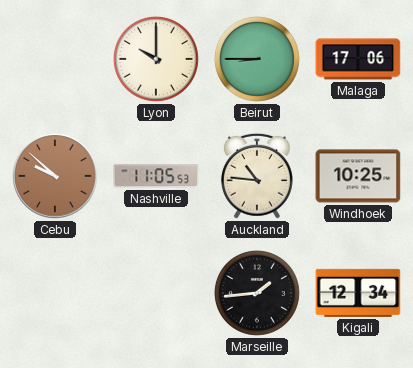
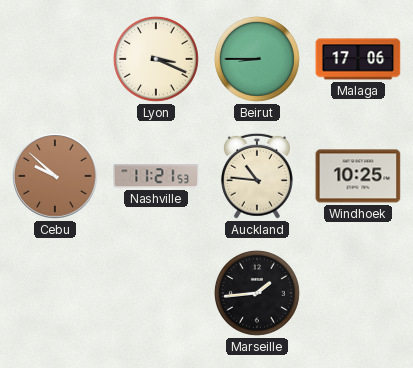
Lyon: 10:00 -> 3:19
Nashville: 11:05 -> 11:21
Kigali: 12:34 -> none
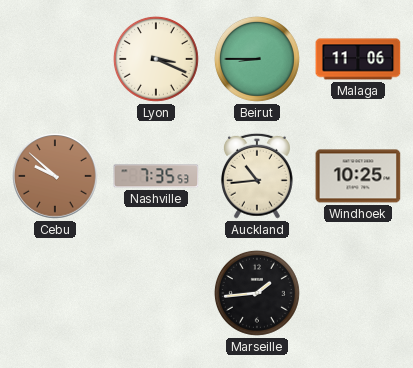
Malaga: 17:06 -> 11:06
Nashville: 11:21 -> 7:35
Auckland: 10:46 -> 10:44
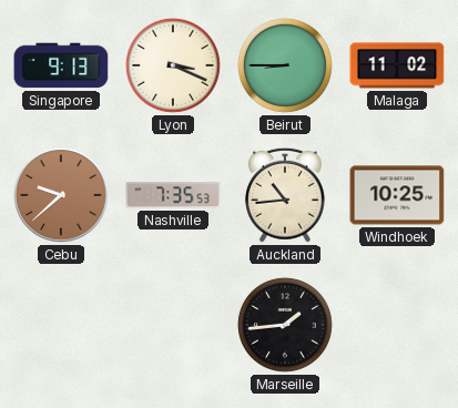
Singapore: none -> 9:13
Malaga: 11:06 -> 11:02
Cebu: 9:52 -> 9:38
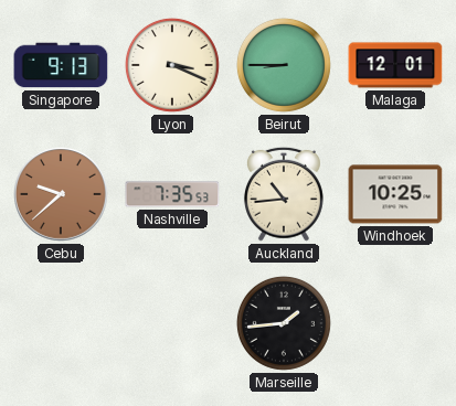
Malaga: 11:02 -> 12:01
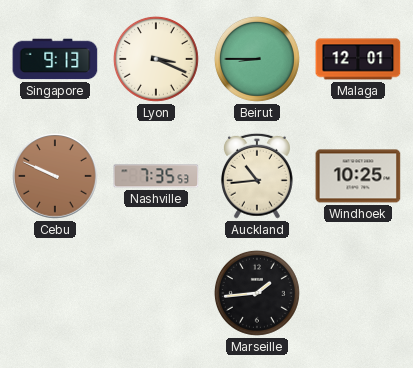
Cebu: 9:38 -> 9:49
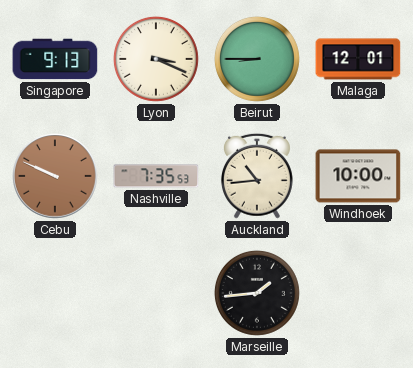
Windhoek: 10:25 -> 10:00
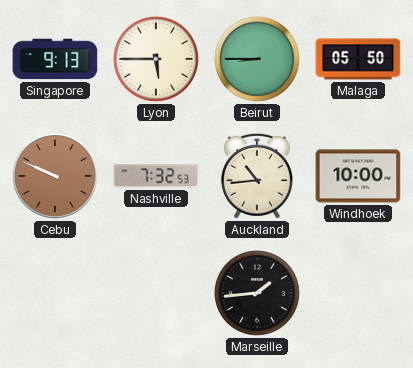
Lyon: 3:19 -> 5:45
Malaga: 12:01 -> 05:50
Nashville: 7:35 -> 7:32
